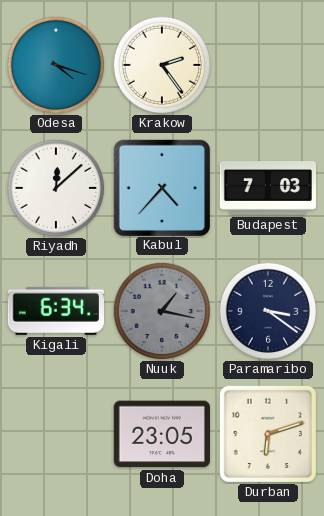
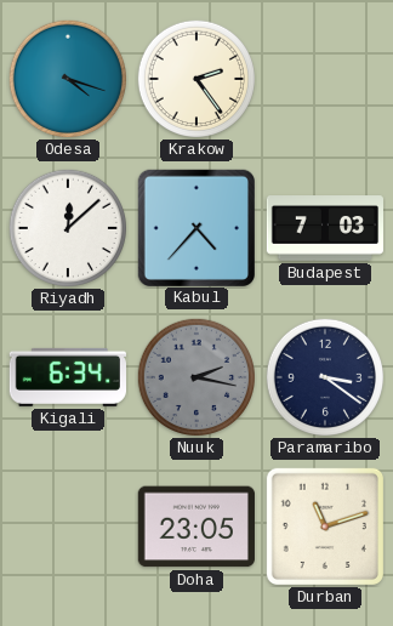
Nuuk: 1:17 -> 2:17
Durban: 6:12 -> 11:12
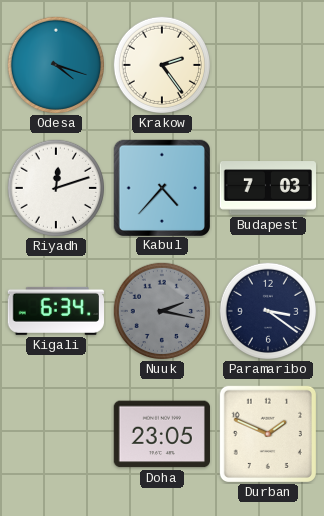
Riyadh: 12:08 -> 12:12
Durban: 11:12 -> 1:49
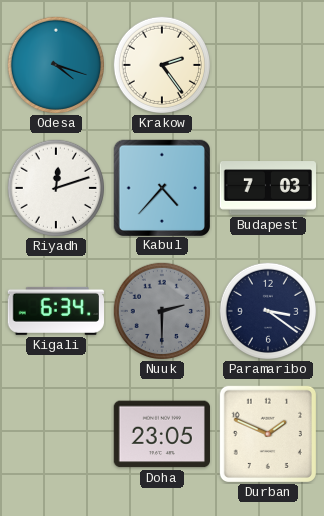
Nuuk: 2:17 -> 2:30
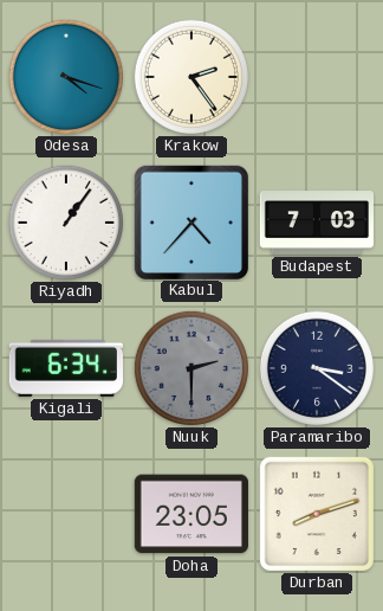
Riyadh: 12:12 -> 1:06
Durban: 1:49 -> 8:12
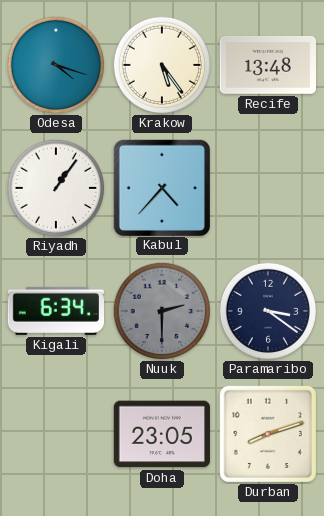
Krakow: 2:24 -> 5:24
Recife: none -> 13:48
Budapest: 7:03 -> none
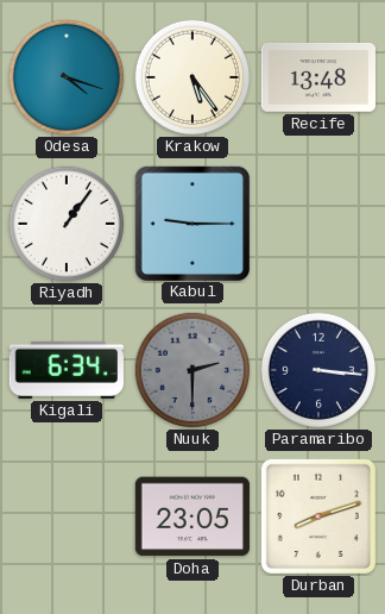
Kabul: 4:37 -> 9:15
Paramaribo: 3:21 -> 3:16
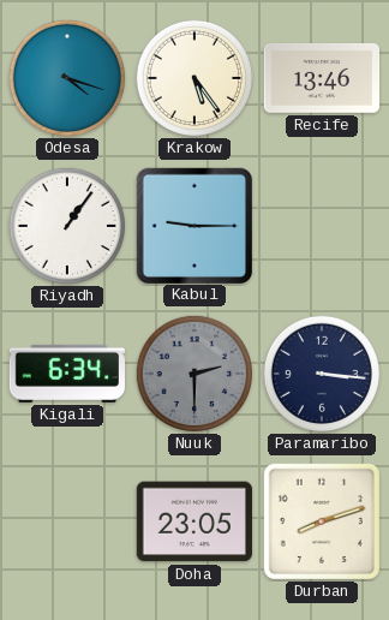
Recife: 13:48 -> 13:46
